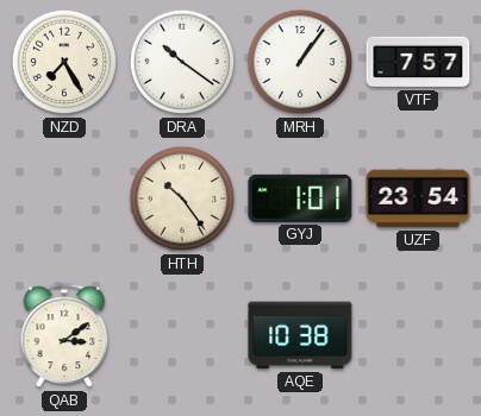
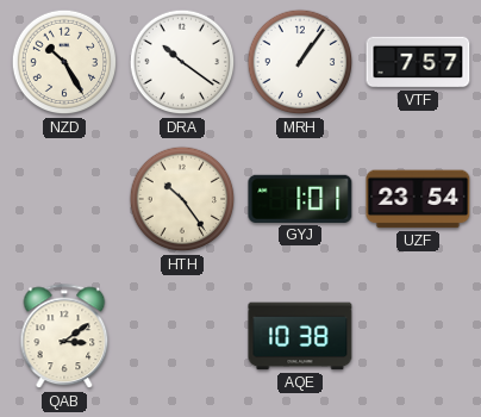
NZD: 7:25 -> 10:25
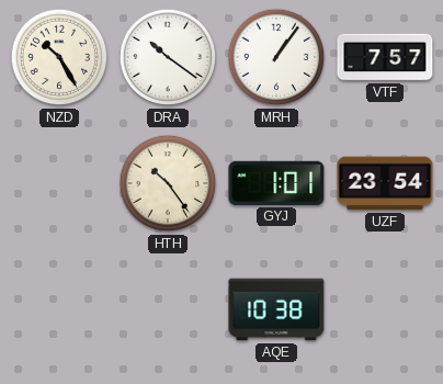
QAB: 3:09 -> none
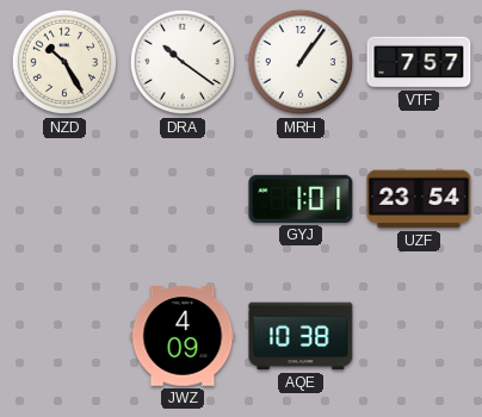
HTH: 10:24 -> none
JWZ: none -> 4:09
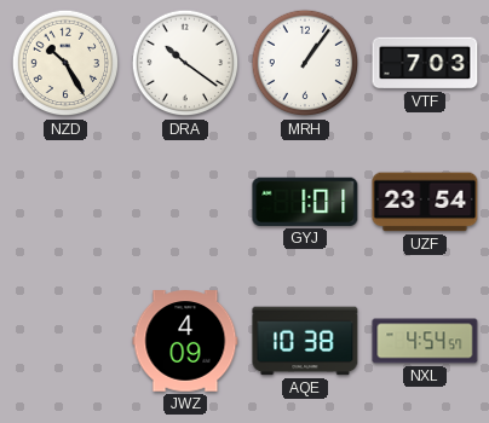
VTF: 7:57 -> 7:03
NXL: none -> 4:54
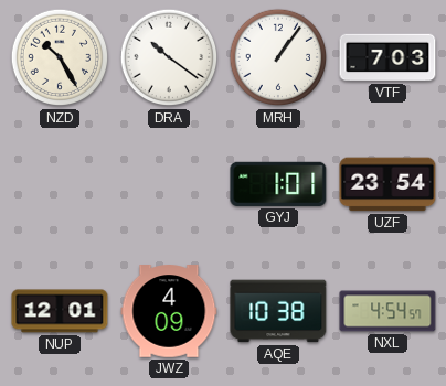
NUP: none -> 12:01
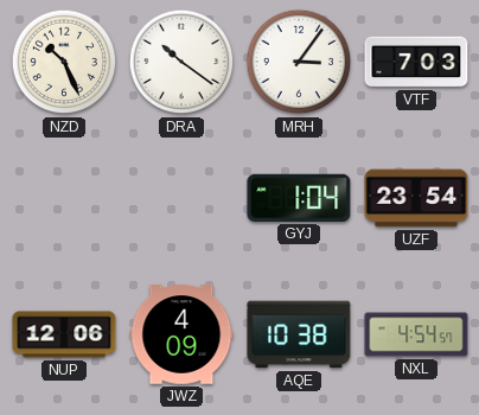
NZD: 10:25 -> 10:26
MRH: 1:06 -> 3:06
GYJ: 1:01 -> 1:04
NUP: 12:01 -> 12:06
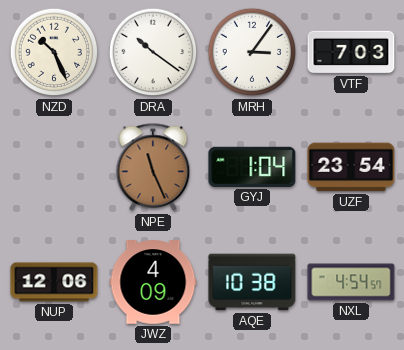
NPE: none -> 11:26
